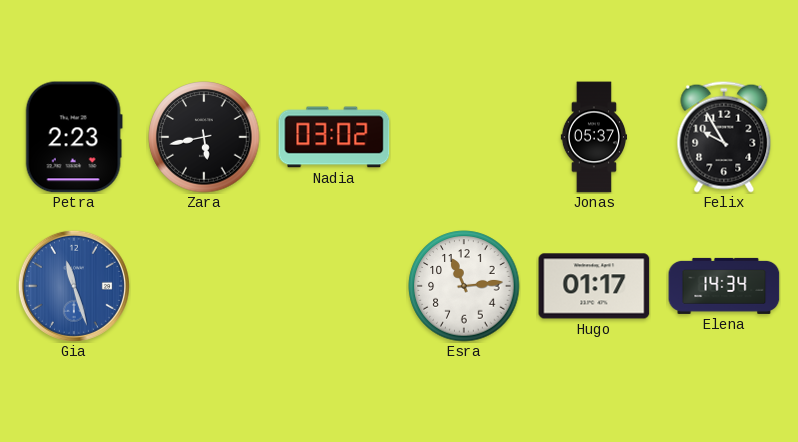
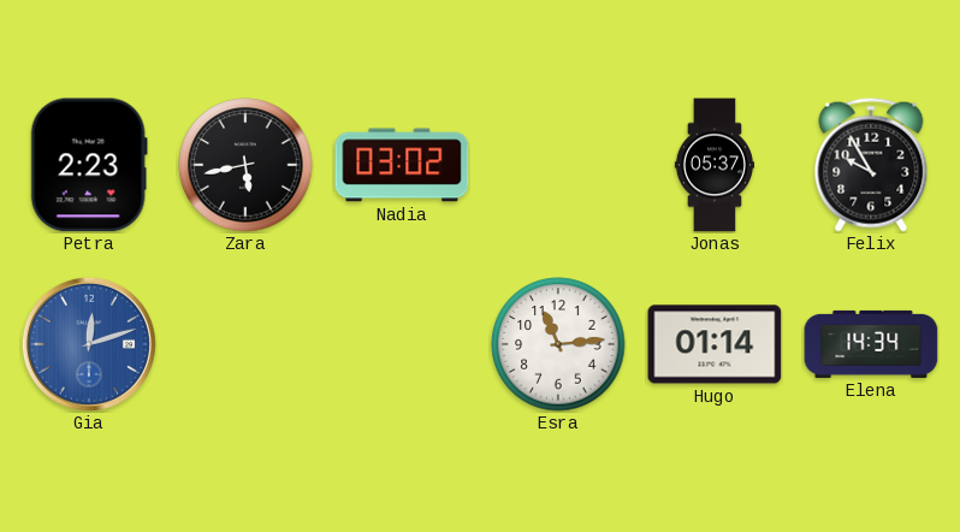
Gia: 11:27 -> 12:12
Hugo: 01:17 -> 01:14
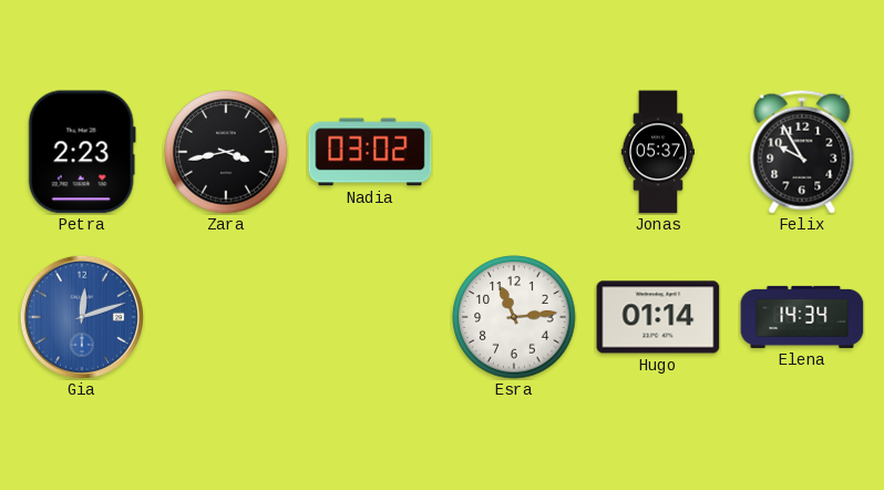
Zara: 5:43 -> 3:43
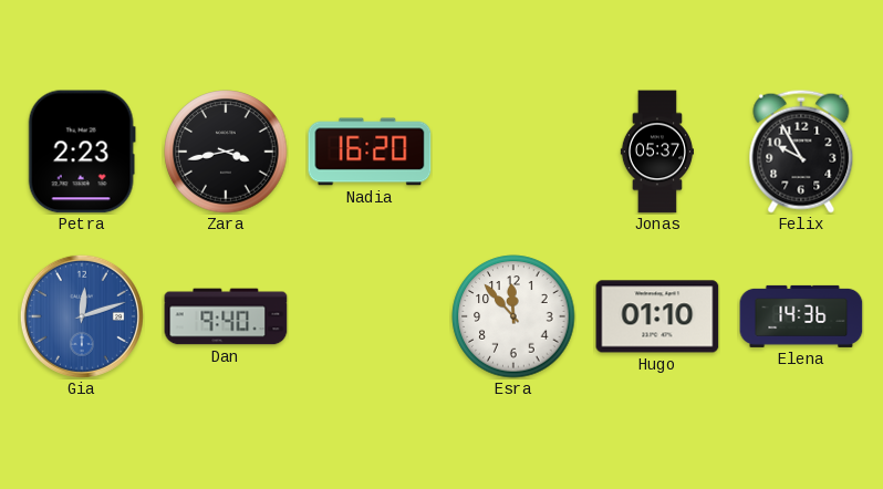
Nadia: 03:02 -> 16:20
Dan: none -> 9:40
Esra: 11:14 -> 11:53
Hugo: 01:14 -> 01:10
Elena: 14:34 -> 14:36
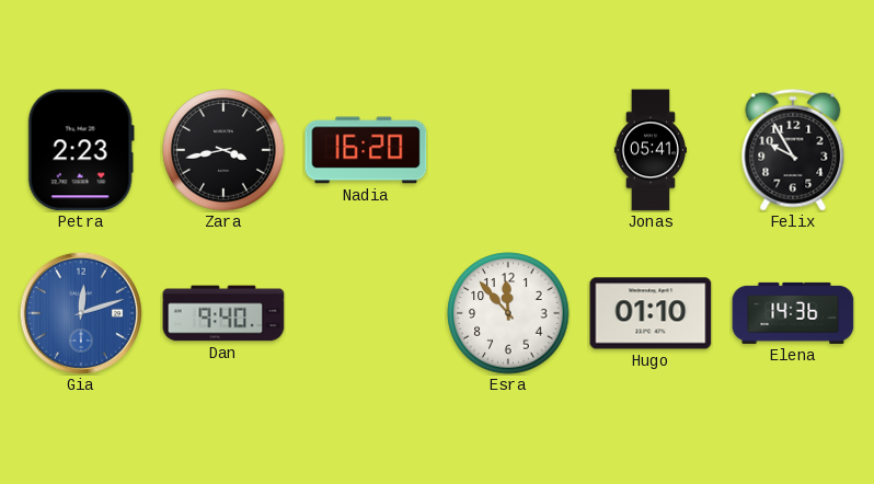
Jonas: 05:37 -> 05:41
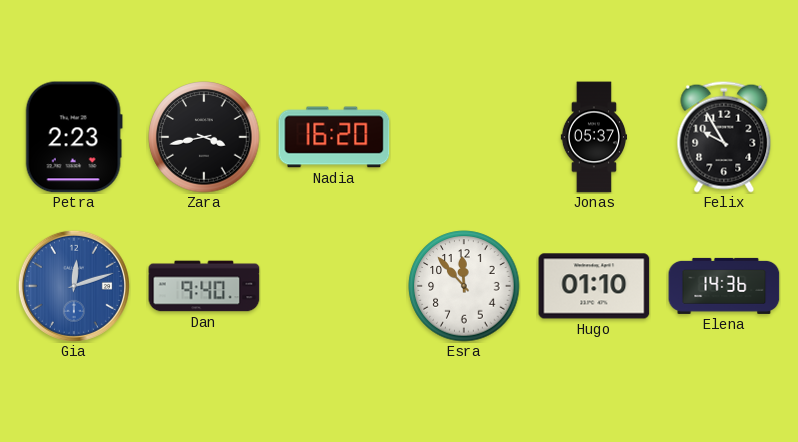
Jonas: 05:41 -> 05:37
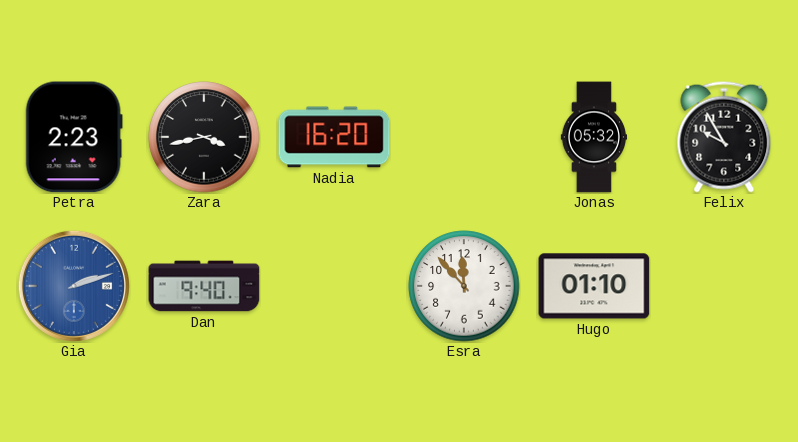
Jonas: 05:37 -> 05:32
Gia: 12:12 -> 2:12
Elena: 14:36 -> none
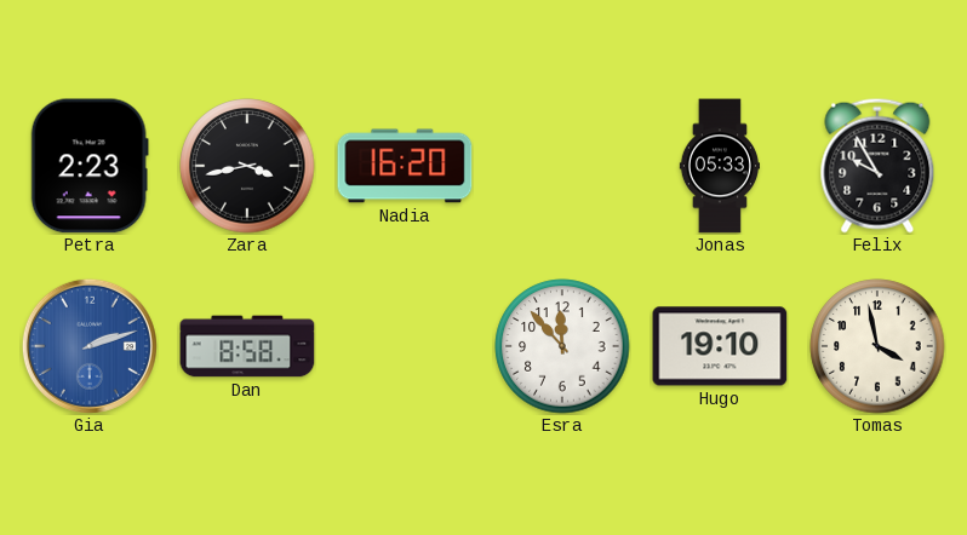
Jonas: 05:32 -> 05:33
Dan: 9:40 -> 8:58
Hugo: 01:10 -> 19:10
Tomas: none -> 3:58
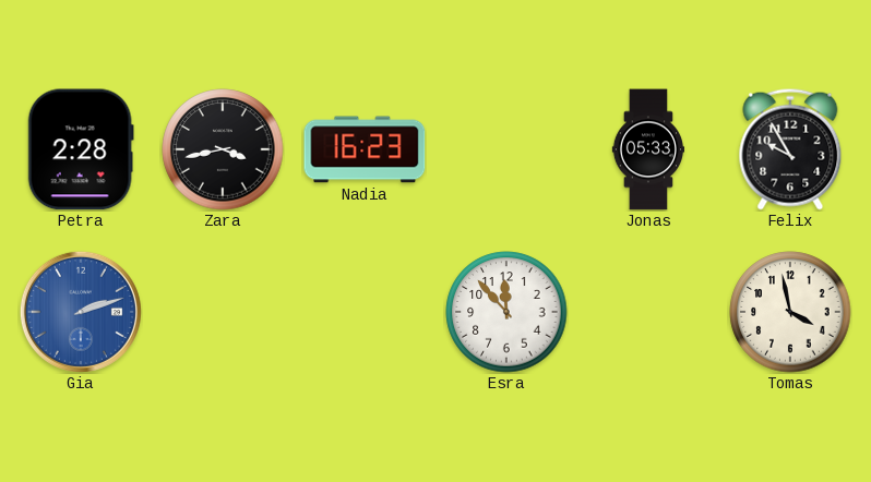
Petra: 2:23 -> 2:28
Nadia: 16:20 -> 16:23
Dan: 8:58 -> none
Hugo: 19:10 -> none
